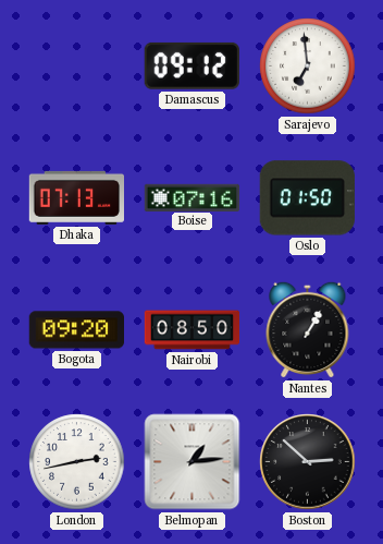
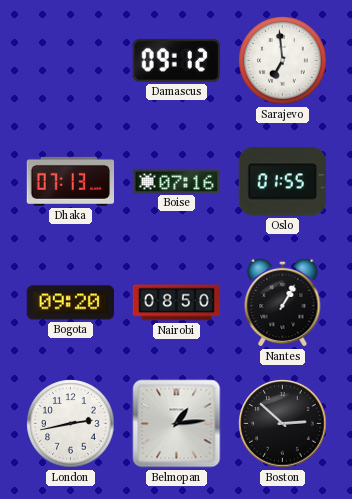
Oslo: 01:50 -> 01:55
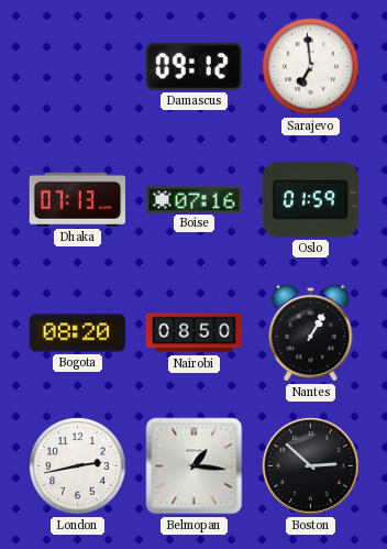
Oslo: 01:55 -> 01:59
Bogota: 09:20 -> 08:20
Belmopan: 1:14 -> 1:16
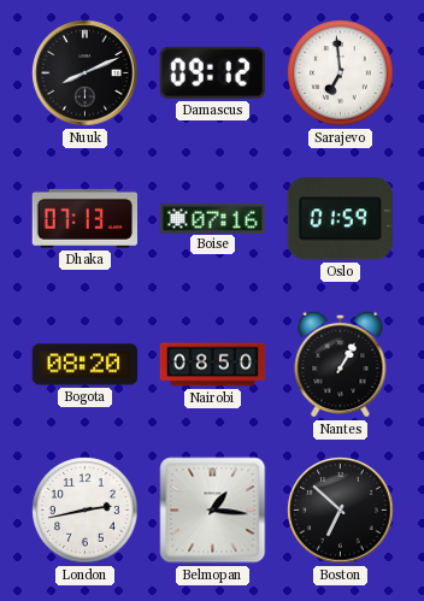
Nuuk: none -> 8:11
Boston: 2:52 -> 6:52
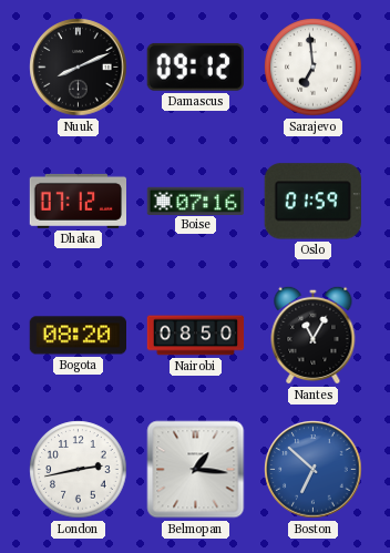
Dhaka: 07:13 -> 07:12
Nantes: 1:05 -> 11:05
Boston dial: black -> blue
